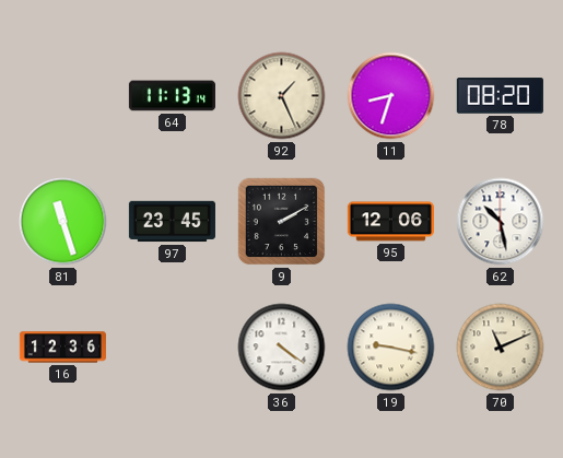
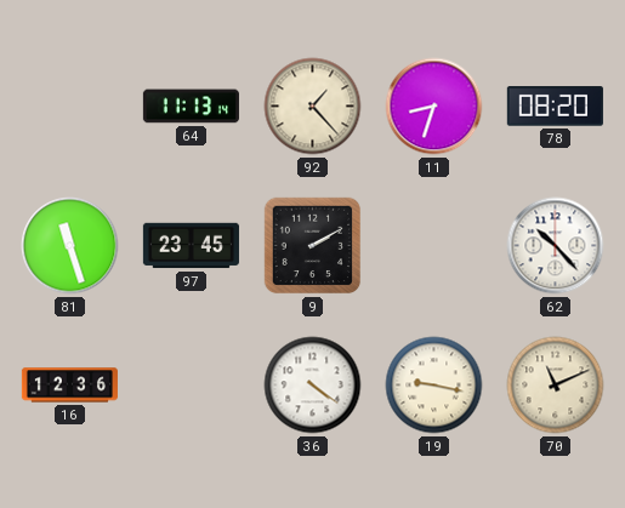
92: 1:26 -> 1:23
95: 12:06 -> none
62: 10:28 -> 10:23
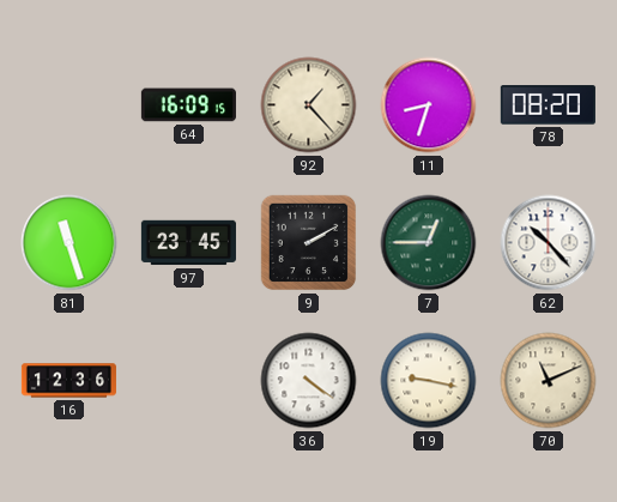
64: 11:13 -> 16:09
7: none -> 12:45
